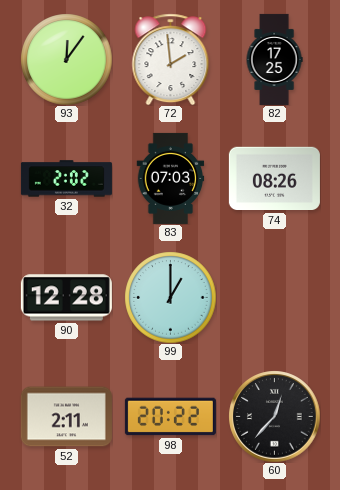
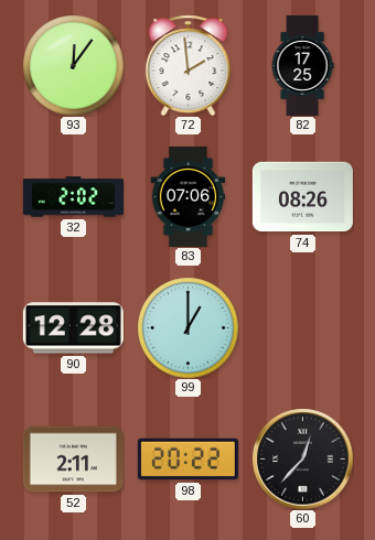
83: 07:03 -> 07:06
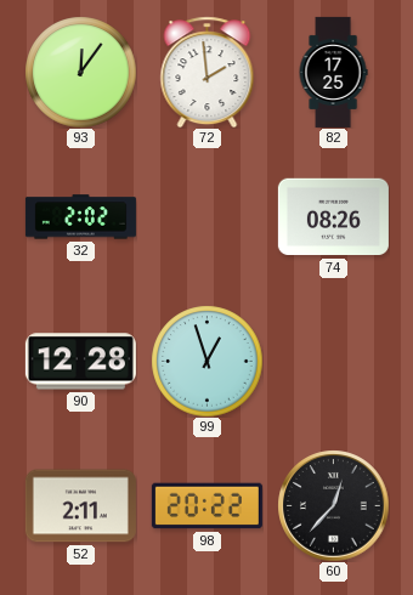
83: 07:06 -> none
99: 1:00 -> 12:57
